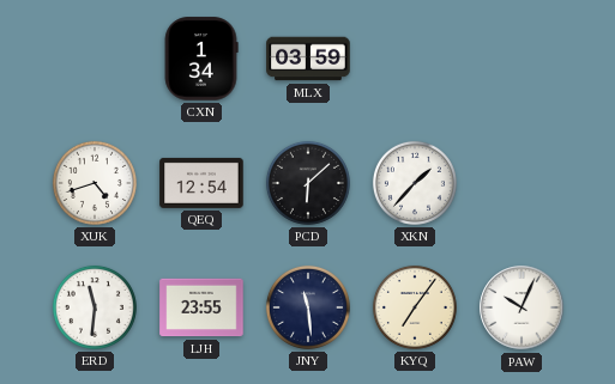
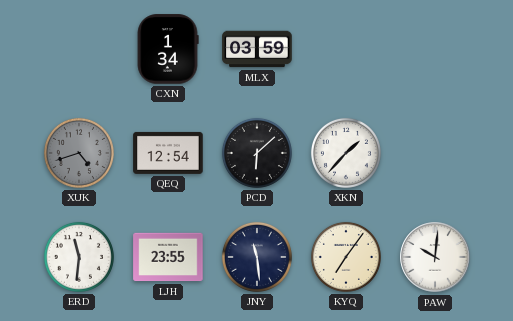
XUK dial: white -> grey
PAW: 10:04 -> 10:01
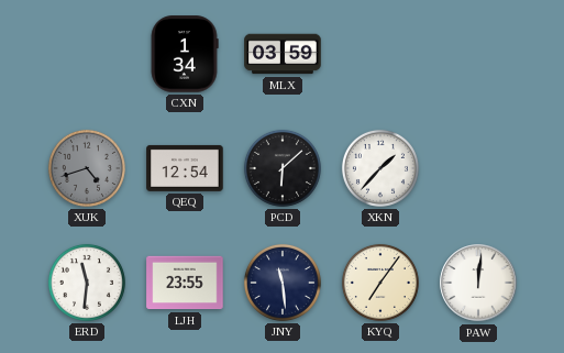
PAW: 10:01 -> 12:01
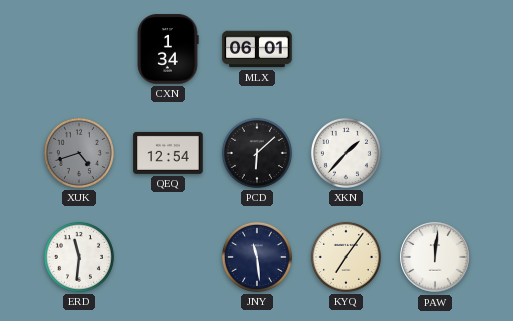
MLX: 03:59 -> 06:01
LJH: 23:55 -> none
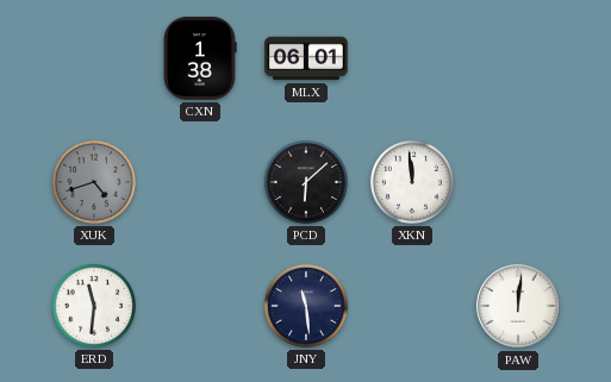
CXN: 1:34 -> 1:38
QEQ: 12:54 -> none
XKN: 1:37 -> 11:59
KYQ: 7:06 -> none
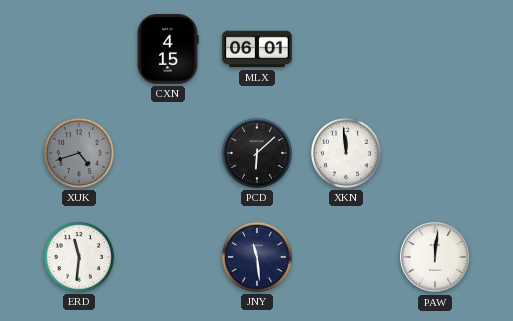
CXN: 1:38 -> 4:15
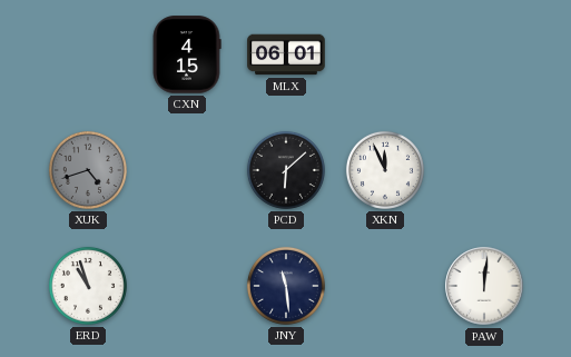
XKN: 11:59 -> 11:56
ERD: 11:31 -> 10:57
